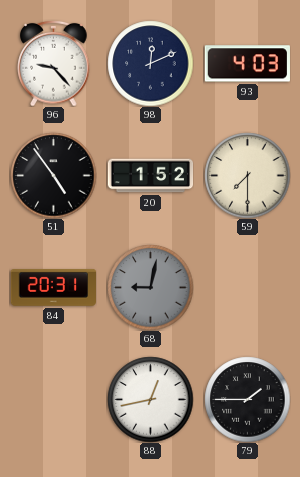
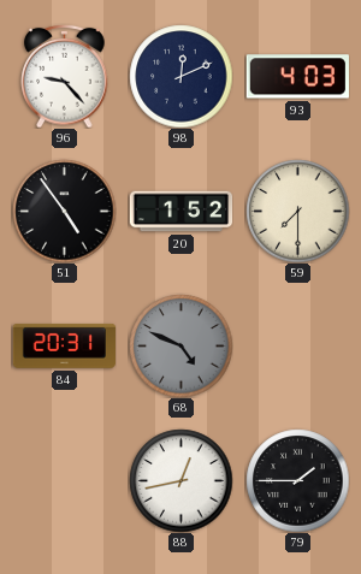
68: 9:02 -> 4:49
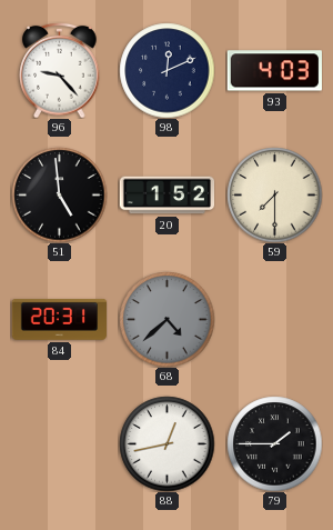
51: 4:54 -> 4:59
68: 4:49 -> 4:38
